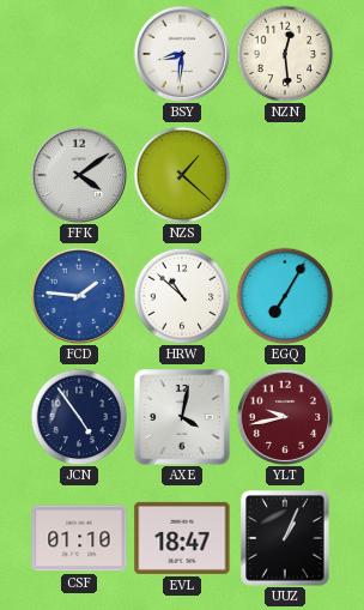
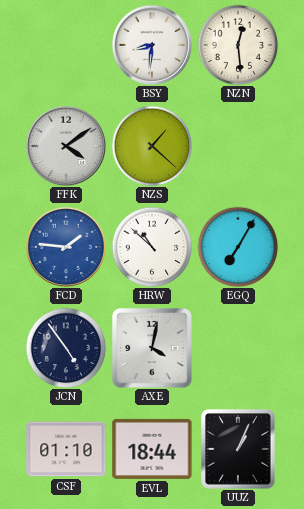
YLT: 9:43 -> none
EVL: 18:47 -> 18:44
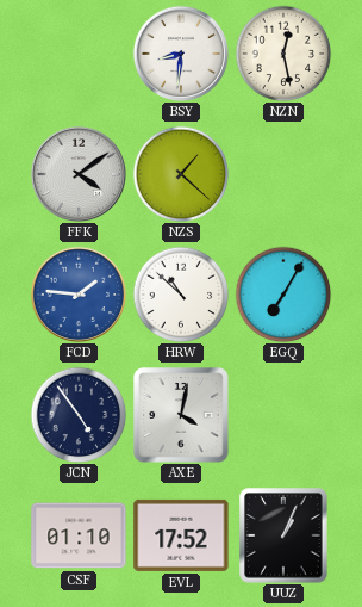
NZN: 12:29 -> 12:28
EVL: 18:44 -> 17:52
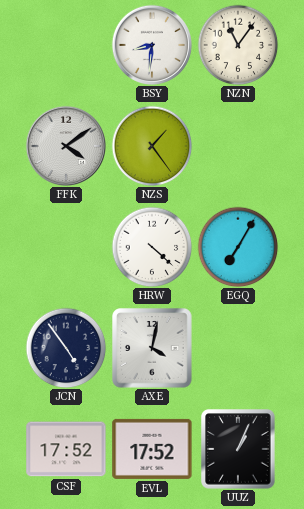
NZN: 12:28 -> 11:06
NZS: 1:22 -> 1:24
FCD: 1:46 -> none
HRW: 10:52 -> 4:22
CSF: 01:10 -> 17:52
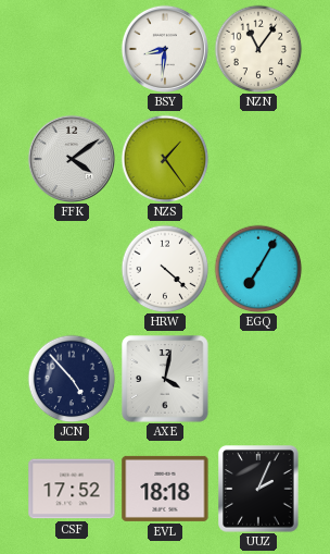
JCN: 4:54 -> 4:53
EVL: 17:52 -> 18:18
UUZ: 1:04 -> 2:04
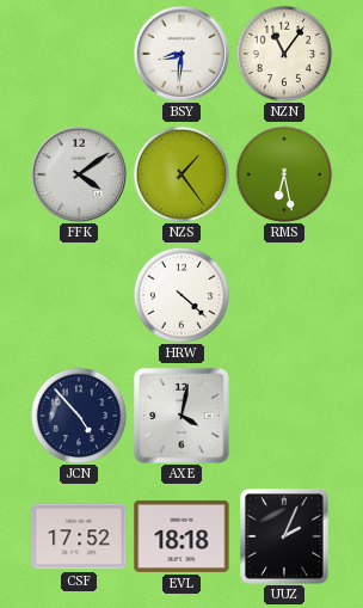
RMS: none -> 6:28
EGQ: 7:05 -> none
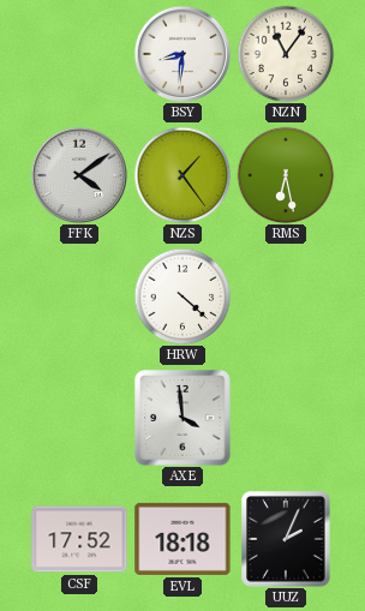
JCN: 4:53 -> none
AXE: 4:02 -> 3:59
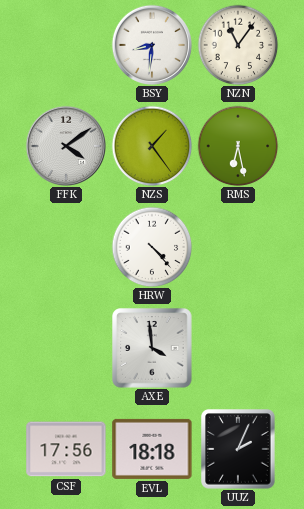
HRW: 4:22 -> 4:23
CSF: 17:52 -> 17:56
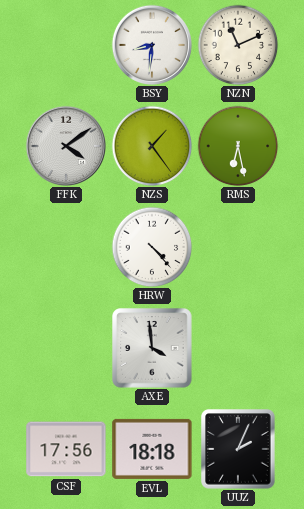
NZN: 11:06 -> 11:11
